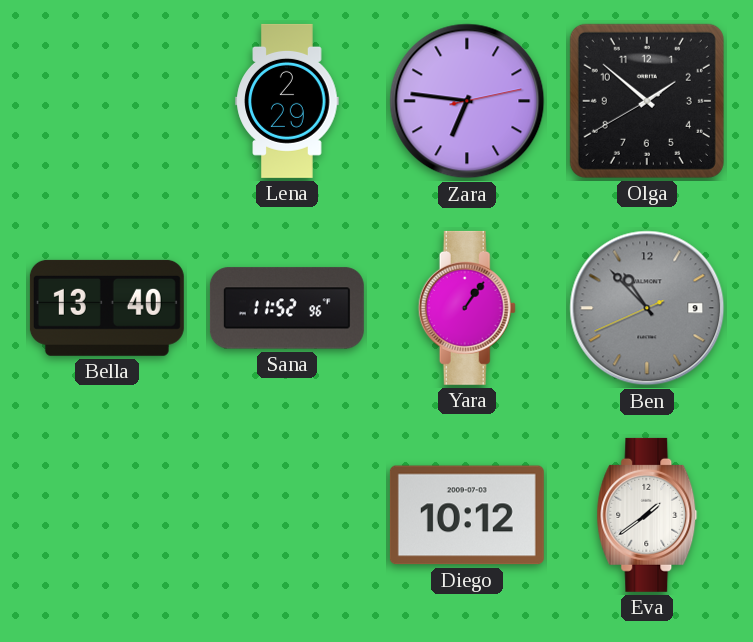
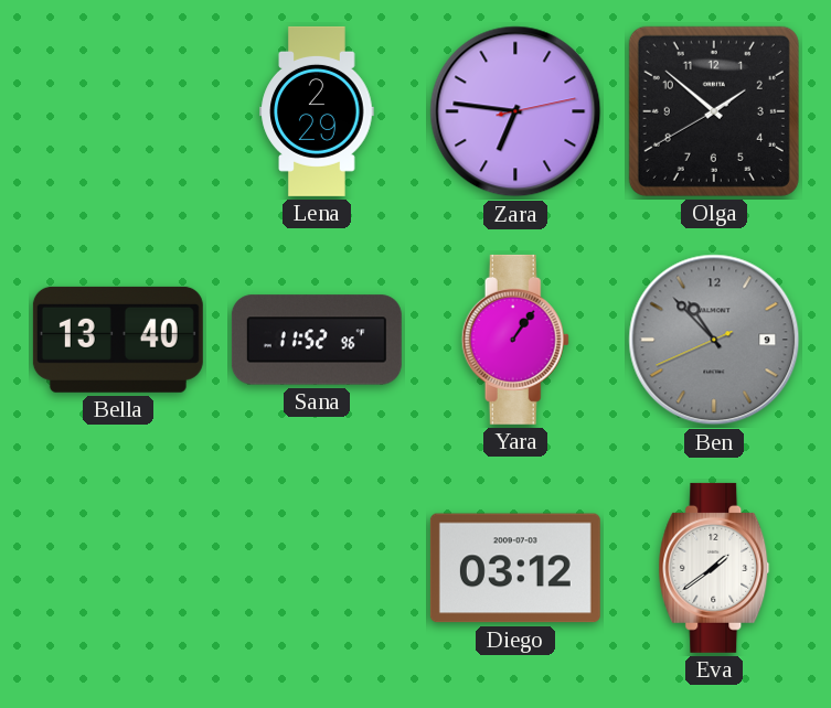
Diego: 10:12 -> 03:12
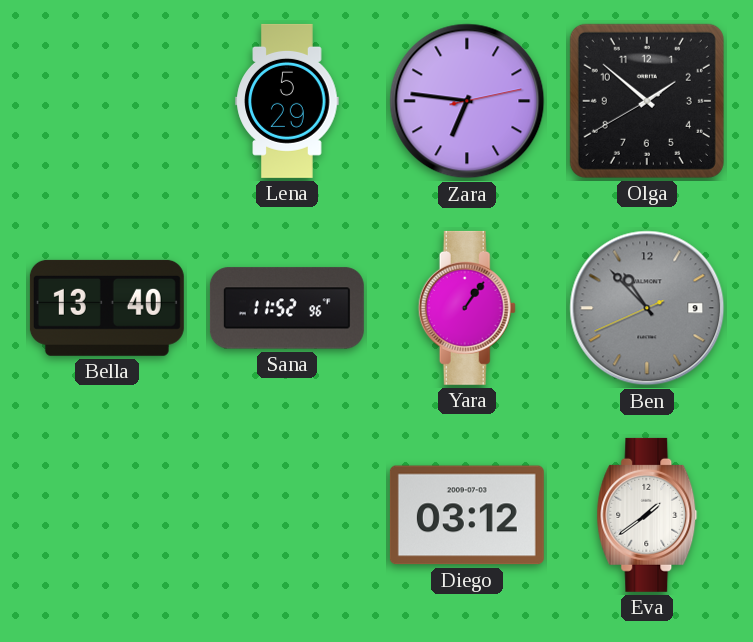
Lena: 2:29 -> 5:29
